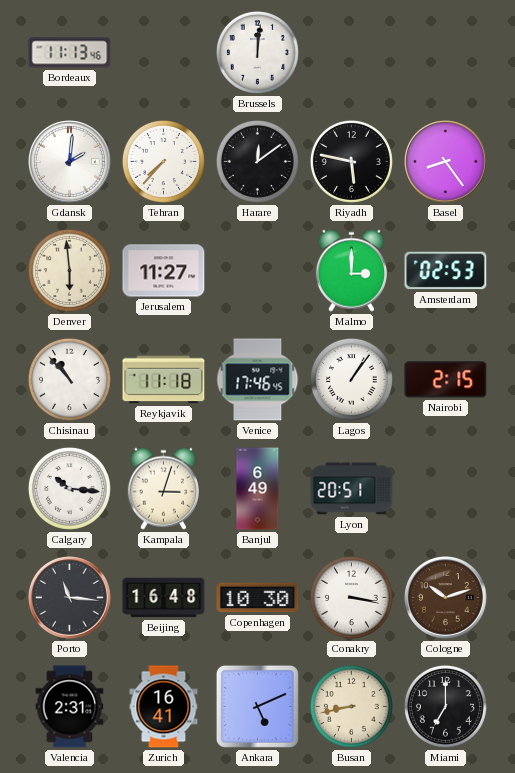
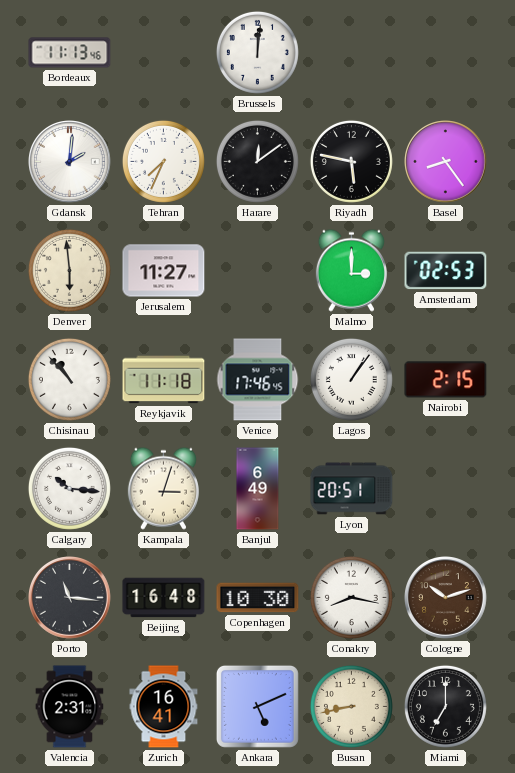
Tehran: 7:37 -> 7:34
Conakry: 3:17 -> 8:17
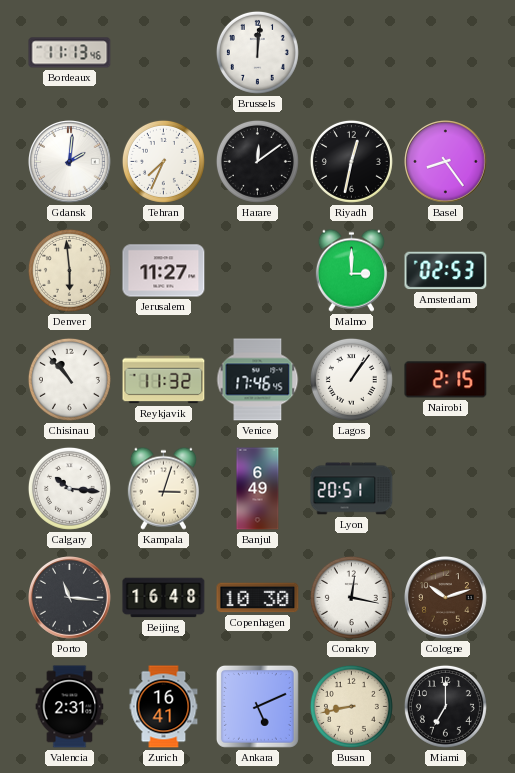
Riyadh: 5:47 -> 12:32
Reykjavik: 11:18 -> 11:32
Conakry: 8:17 -> 12:17
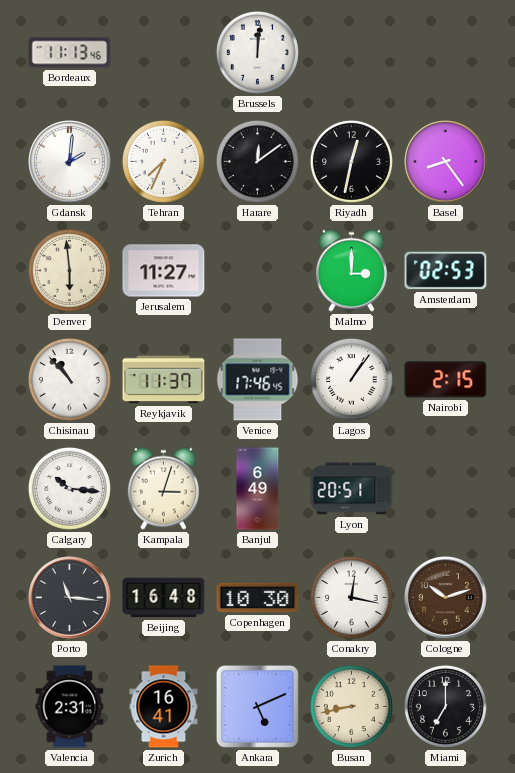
Reykjavik: 11:32 -> 11:37
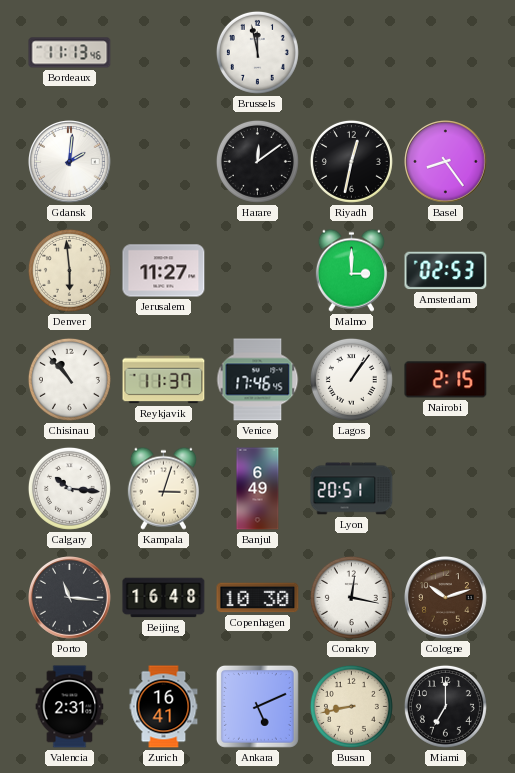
Brussels: 12:01 -> 11:58
Tehran: 7:34 -> none
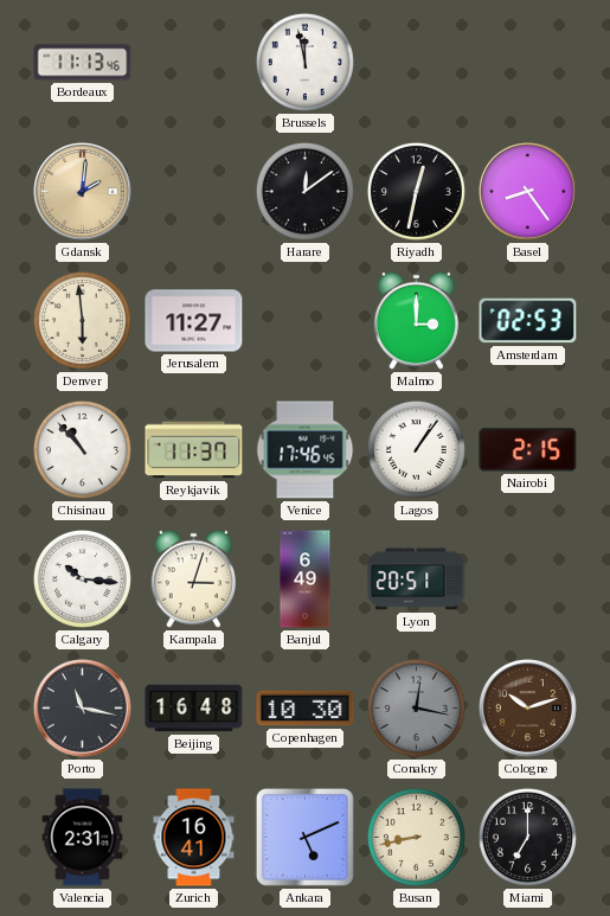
Gdansk dial: white -> champagne
Porto: 11:16 -> 11:17
Conakry dial: white -> grey
